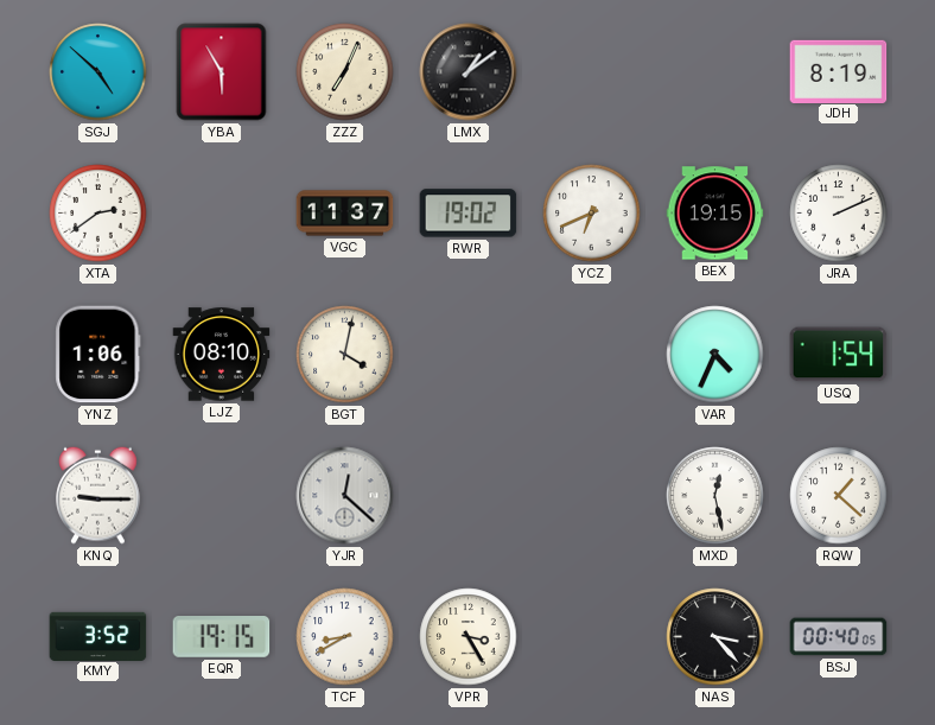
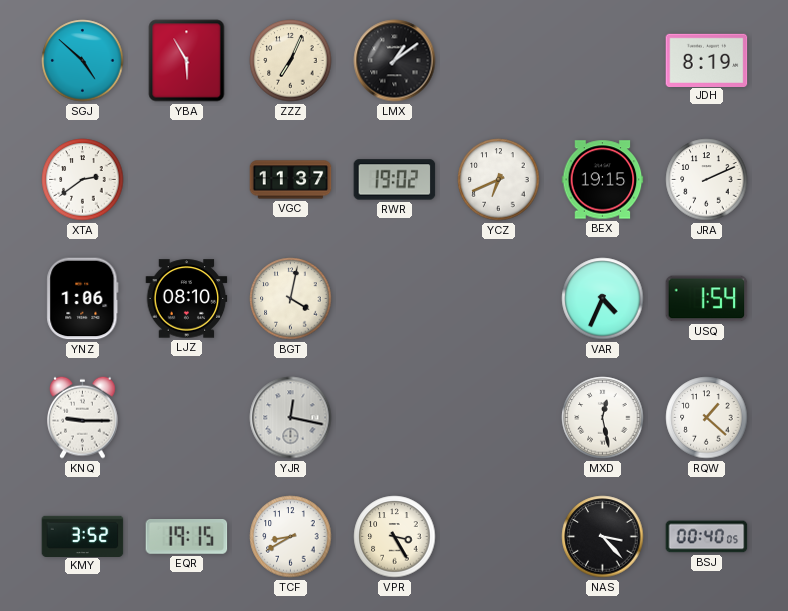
YJR: 12:22 -> 12:17
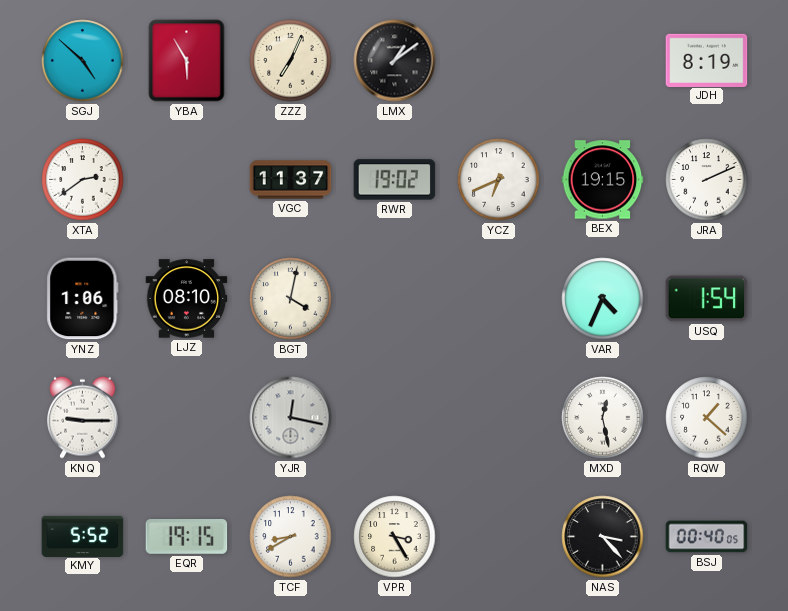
KMY: 3:52 -> 5:52
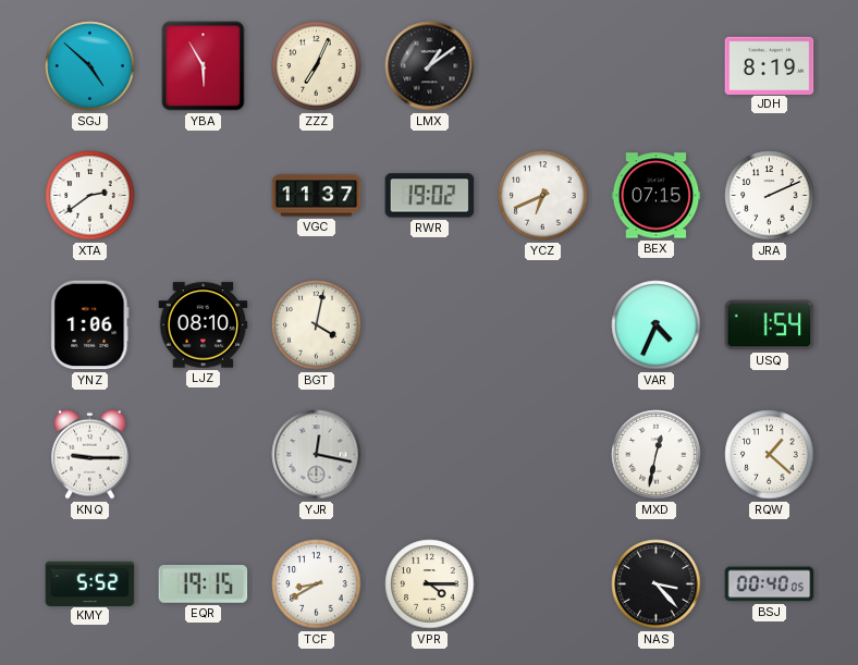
BEX: 19:15 -> 07:15
MXD: 12:28 -> 12:32
VPR: 3:25 -> 4:15
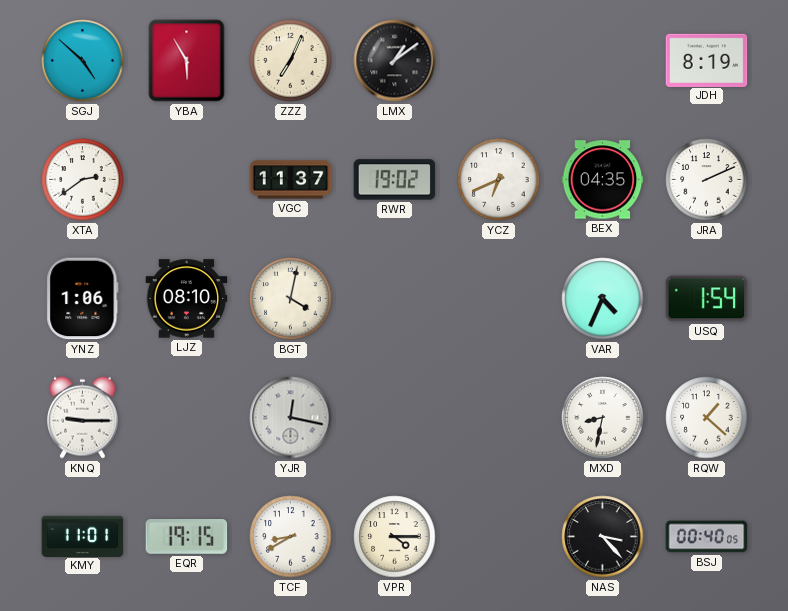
BEX: 07:15 -> 04:35
MXD: 12:32 -> 8:32
KMY: 5:52 -> 11:01
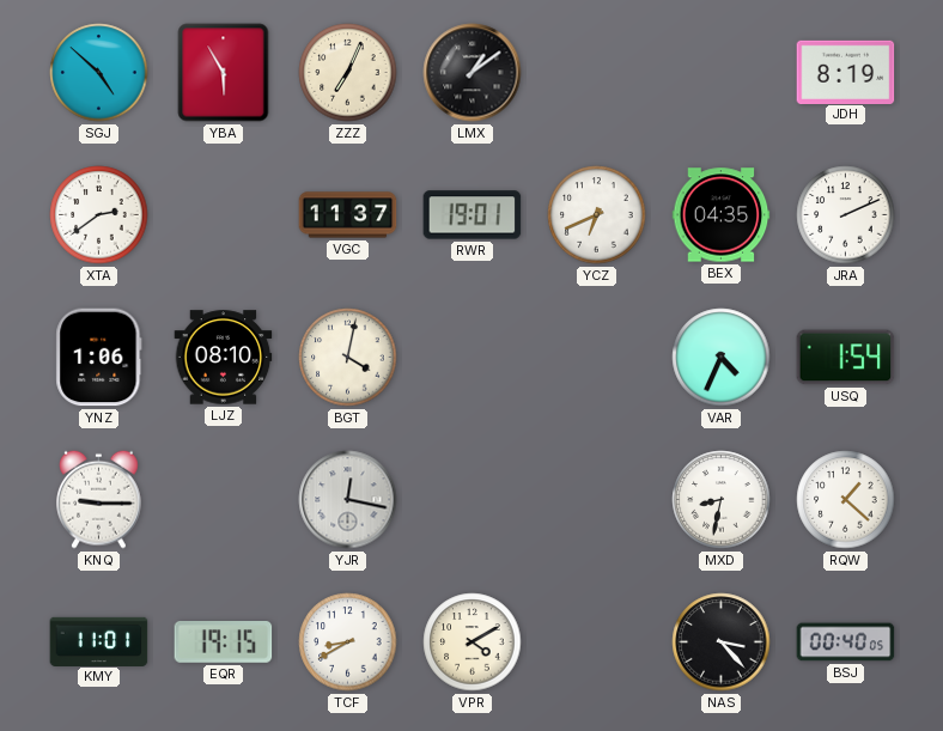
RWR: 19:02 -> 19:01
VPR: 4:15 -> 4:10
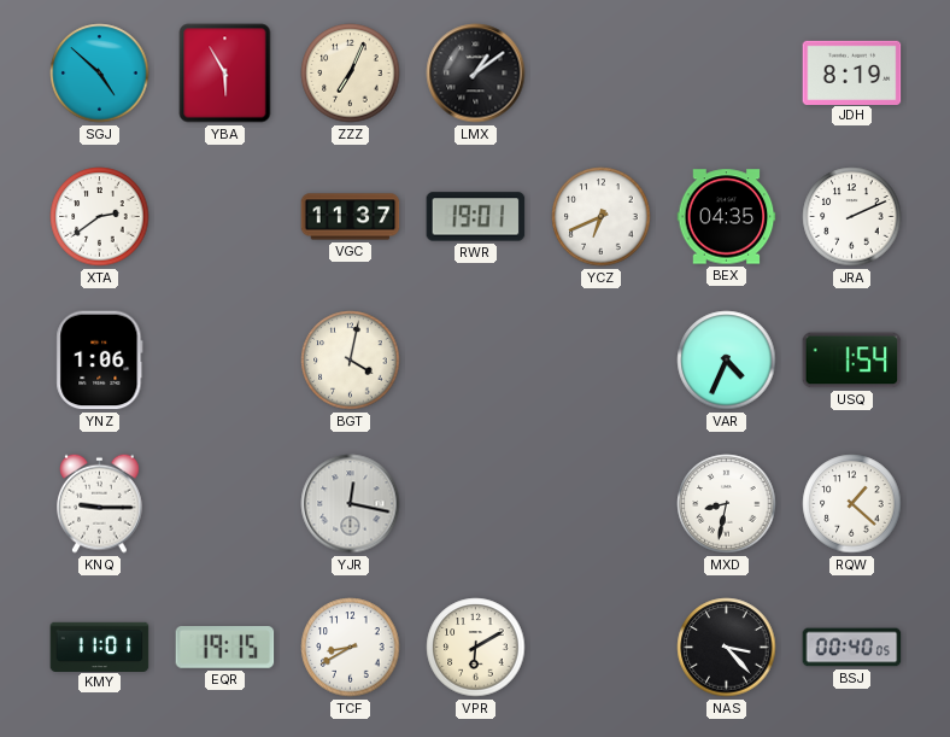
LJZ: 08:10 -> none
VPR: 4:10 -> 6:10
